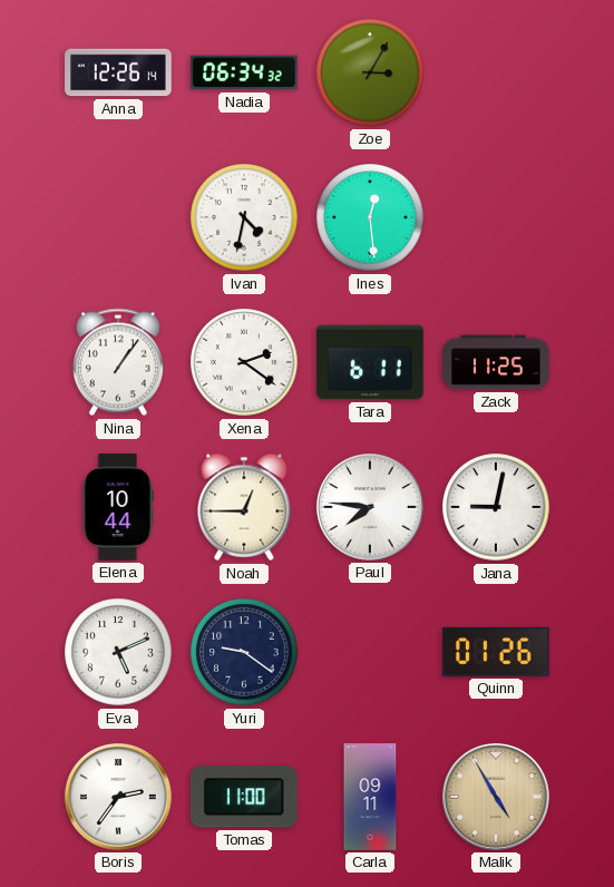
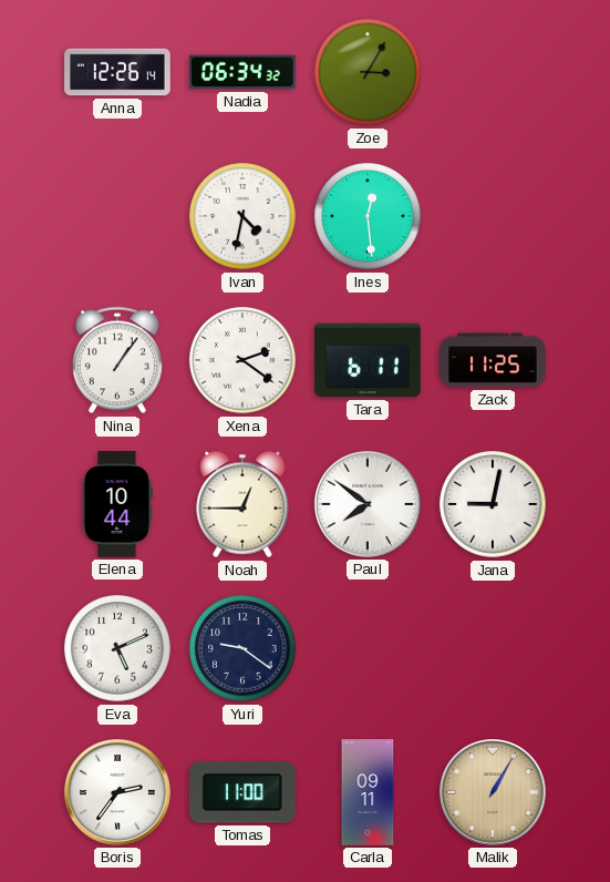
Paul: 7:46 -> 7:51
Quinn: 01:26 -> none
Malik: 4:55 -> 1:05
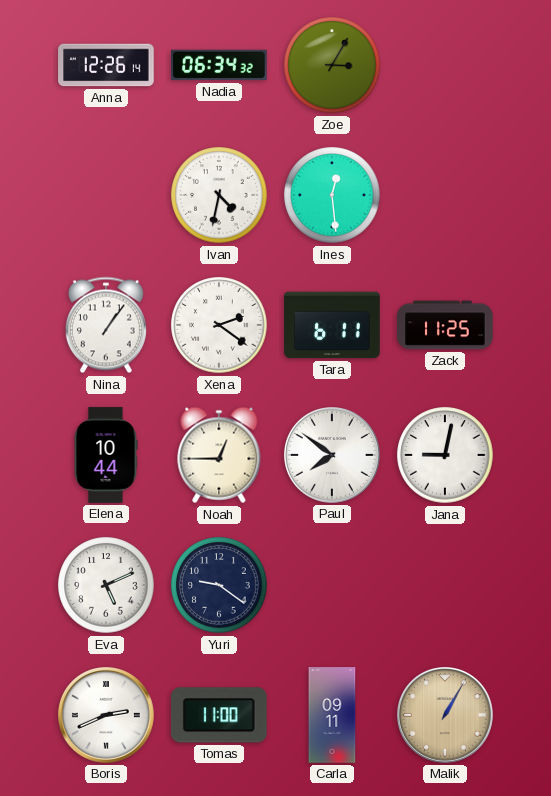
Boris: 2:36 -> 2:41
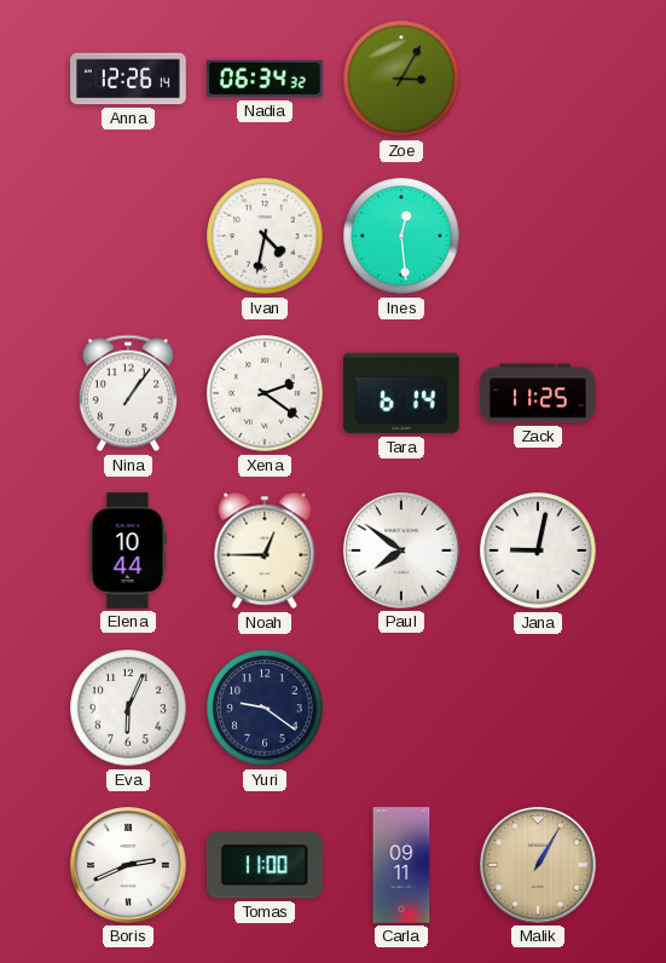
Tara: 6:11 -> 6:14
Eva: 5:11 -> 6:04
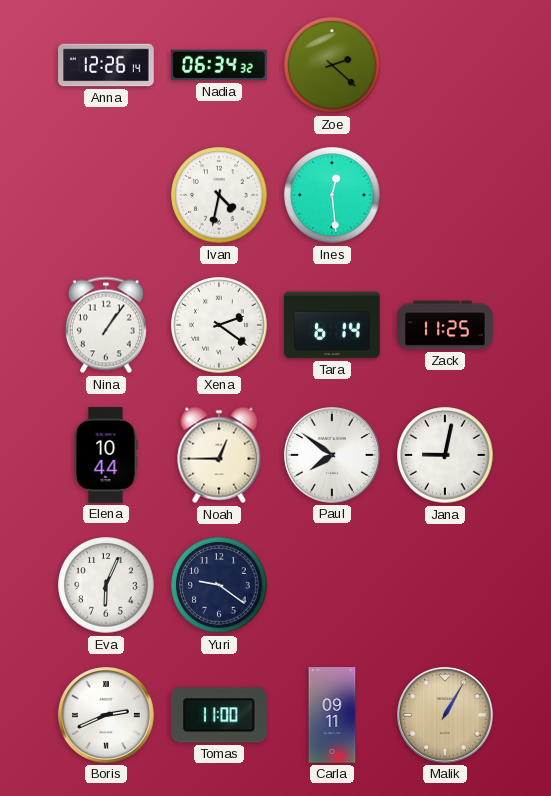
Zoe: 3:05 -> 2:22
